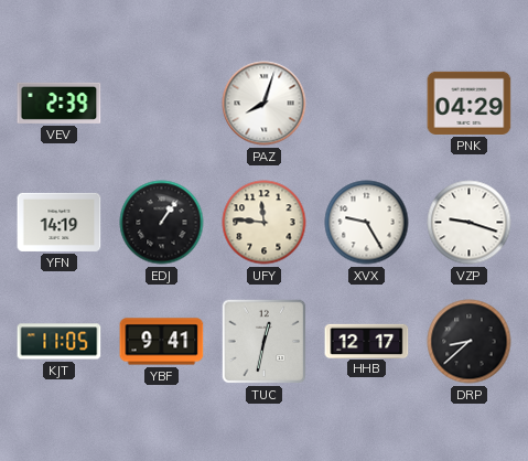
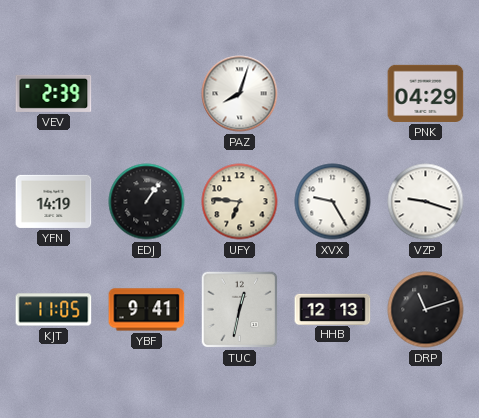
UFY: 11:46 -> 6:46
HHB: 12:17 -> 12:13
DRP: 8:38 -> 11:12
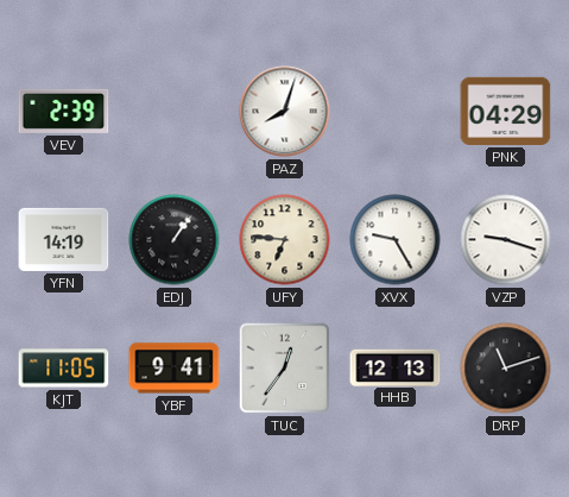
TUC: 12:32 -> 12:36
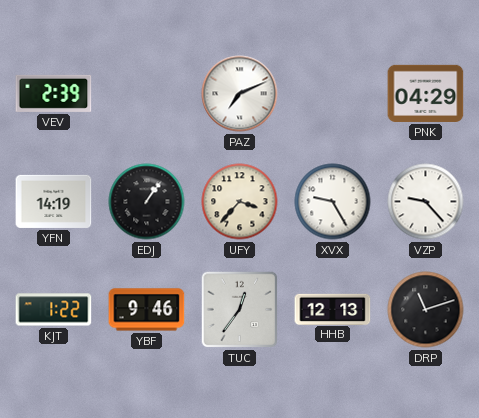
PAZ: 8:03 -> 7:11
UFY: 6:46 -> 3:37
VZP: 9:18 -> 9:23
KJT: 11:05 -> 1:22
YBF: 9:41 -> 9:46
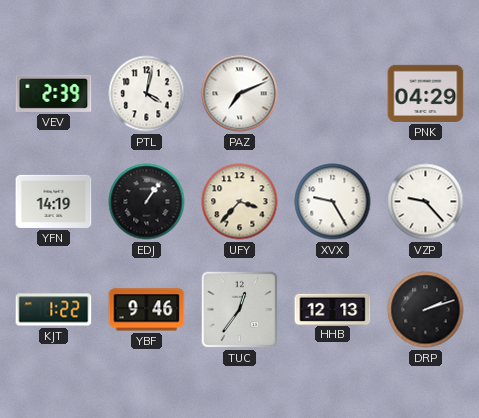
PTL: none -> 4:02
DRP: 11:12 -> 2:12
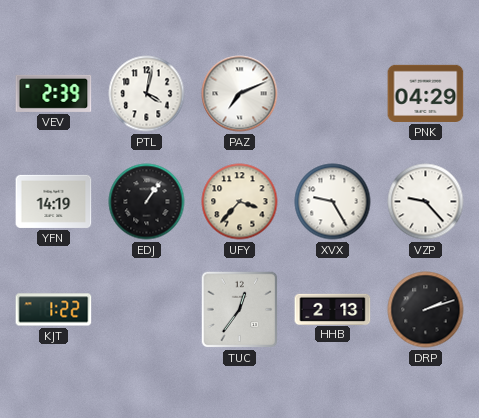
YBF: 9:46 -> none
HHB: 12:13 -> 2:13
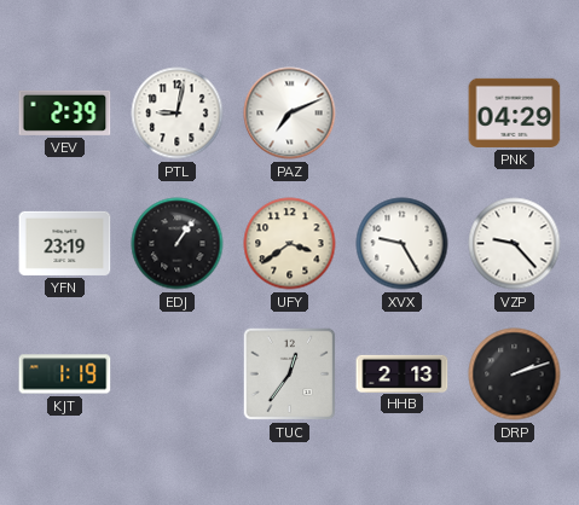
PTL: 4:02 -> 9:02
YFN: 14:19 -> 23:19
UFY: 3:37 -> 3:39
KJT: 1:22 -> 1:19
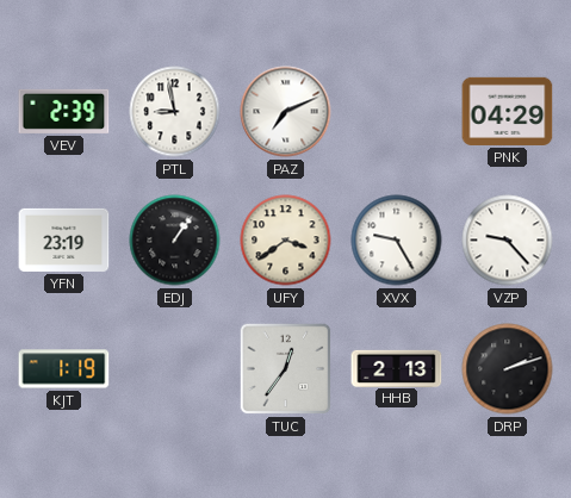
PTL: 9:02 -> 8:58
